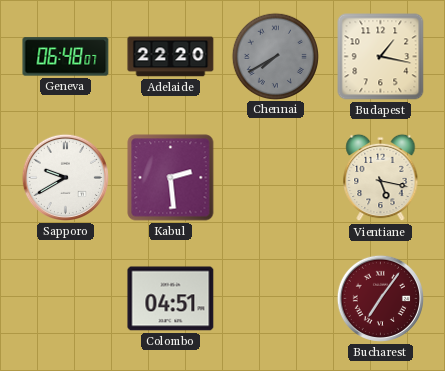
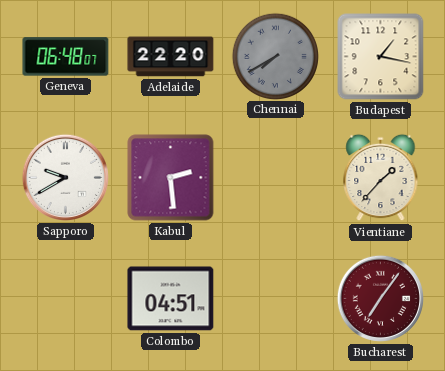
Vientiane: 5:17 -> 1:37
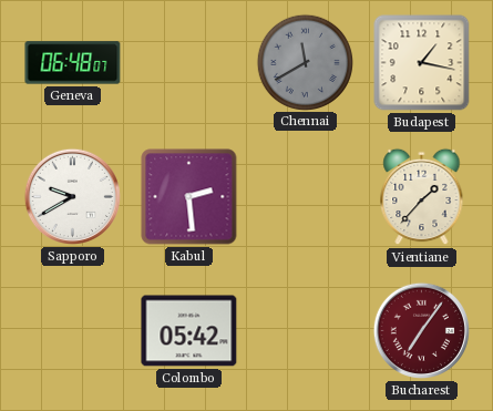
Adelaide: 22:20 -> none
Chennai: 7:40 -> 11:40
Colombo: 04:51 -> 05:42
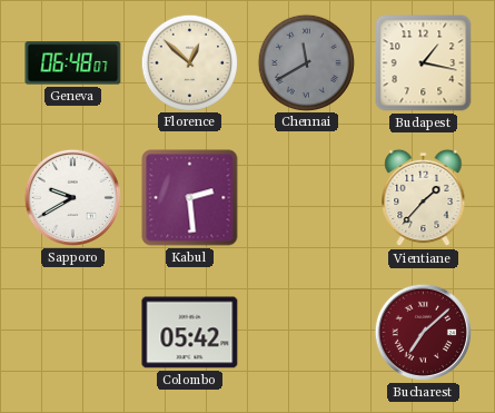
Florence: none -> 12:52
Bucharest: 7:06 -> 7:08
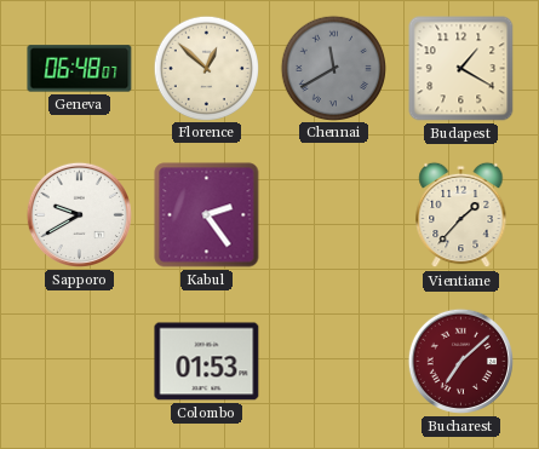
Budapest: 1:17 -> 1:20
Kabul: 2:29 -> 2:24
Colombo: 05:42 -> 01:53
